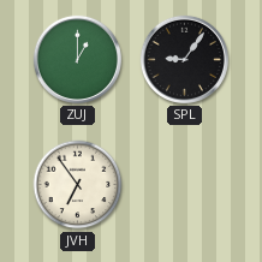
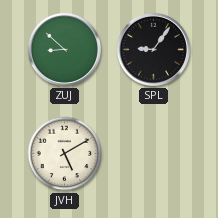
ZUJ: 1:00 -> 8:52
JVH: 6:54 -> 5:10
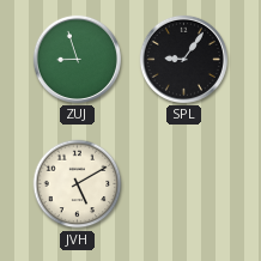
ZUJ: 8:52 -> 8:57
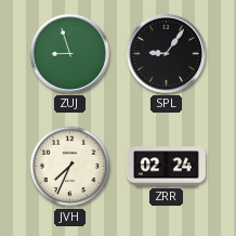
JVH: 5:10 -> 7:34
ZRR: none -> 02:24
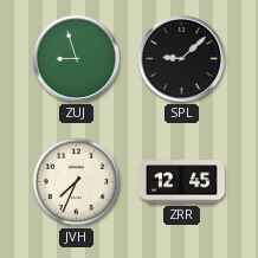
SPL: 9:06 -> 9:08
ZRR: 02:24 -> 12:45
